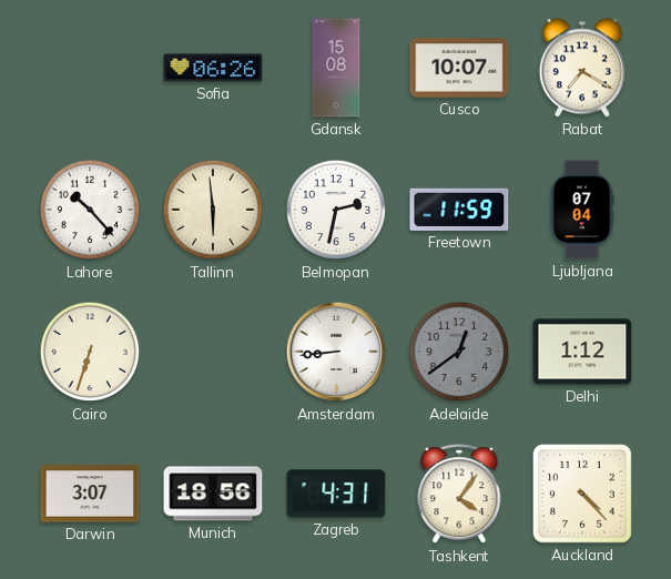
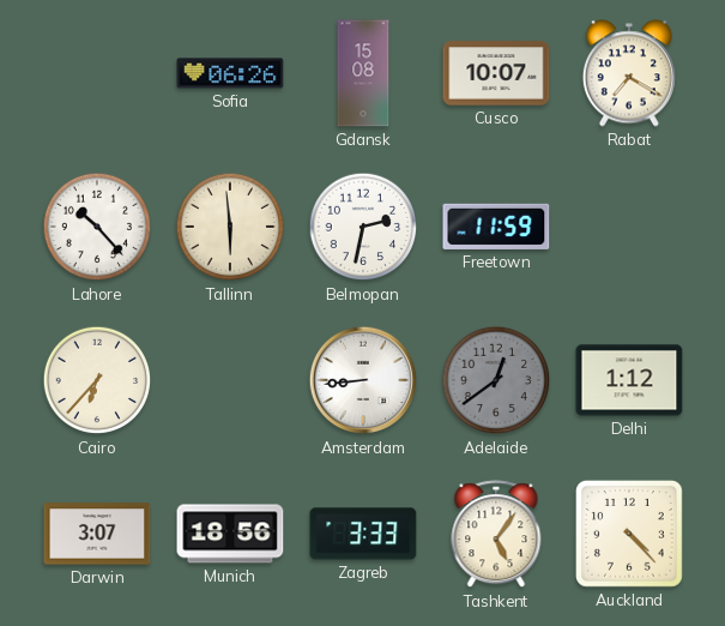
Ljubljana: 07:04 -> none
Cairo: 6:33 -> 6:37
Zagreb: 4:31 -> 3:33
Tashkent: 4:06 -> 5:06
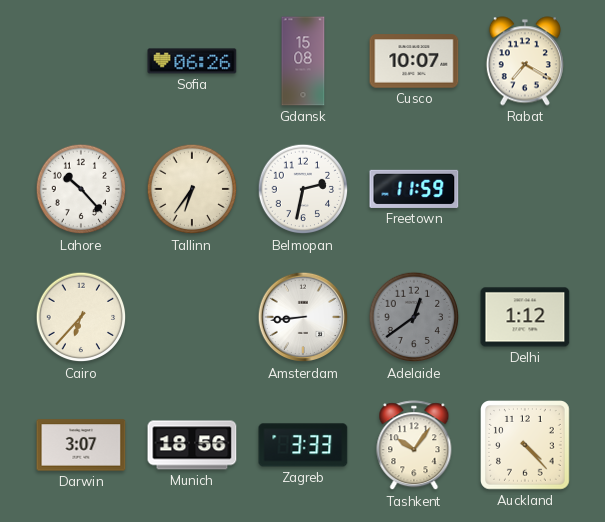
Tallinn: 5:59 -> 6:36
Tashkent: 5:06 -> 10:06
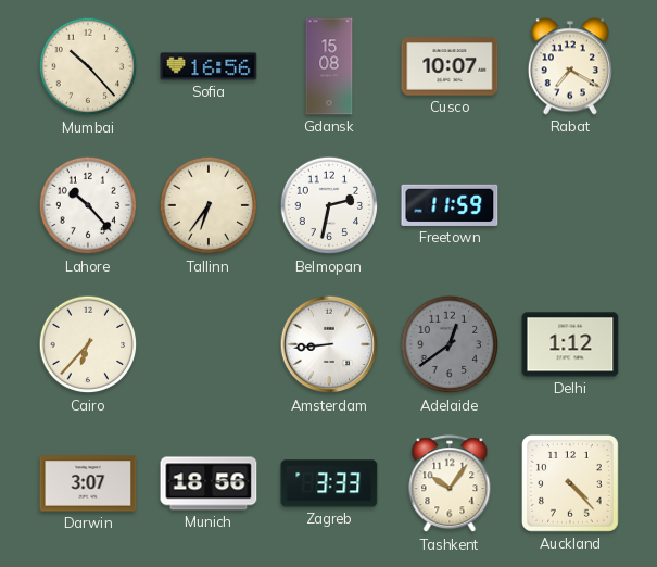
Mumbai: none -> 10:23
Sofia: 06:26 -> 16:56
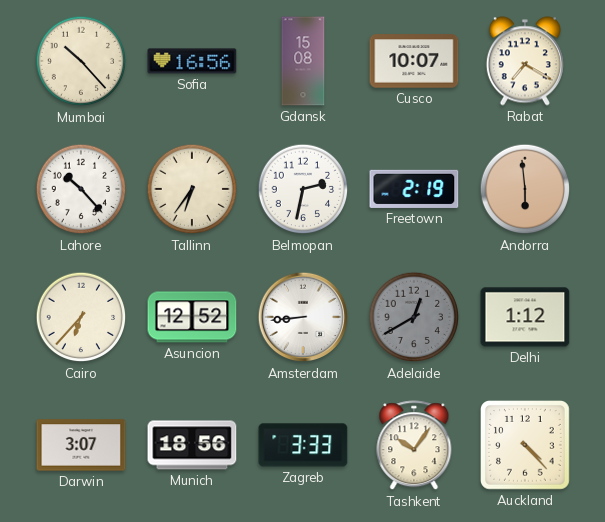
Freetown: 11:59 -> 2:19
Andorra: none -> 5:59
Asuncion: none -> 12:52
Adelaide: 12:39 -> 12:40
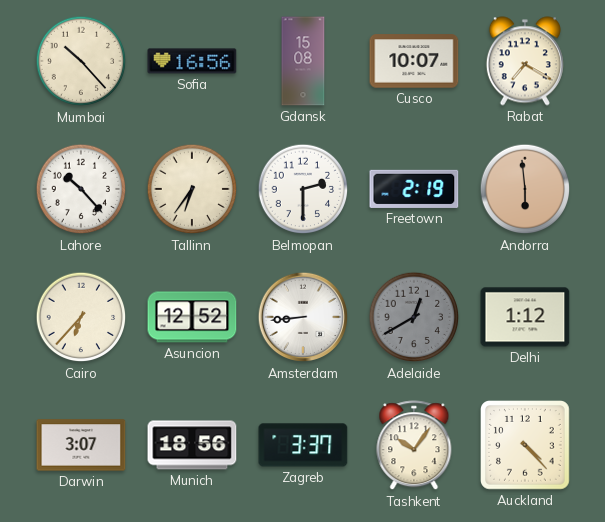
Belmopan: 2:32 -> 2:30
Zagreb: 3:33 -> 3:37
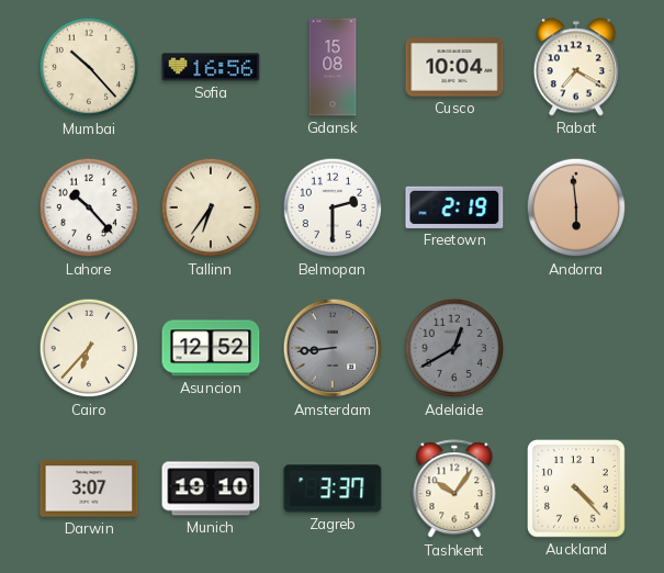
Cusco: 10:07 -> 10:04
Amsterdam dial: white -> grey
Delhi: 1:12 -> none
Munich: 18:56 -> 19:10
